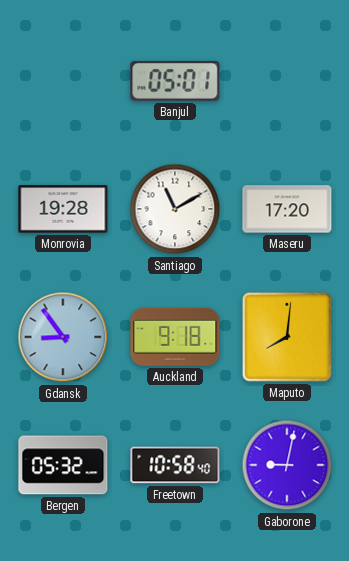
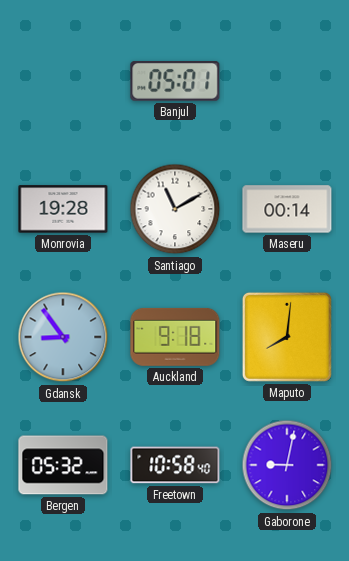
Maseru: 17:20 -> 00:14
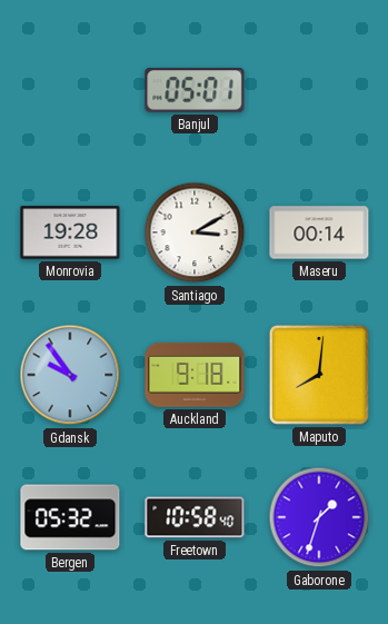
Santiago: 11:10 -> 3:10
Gdansk: 8:54 -> 9:54
Gaborone: 9:02 -> 1:33
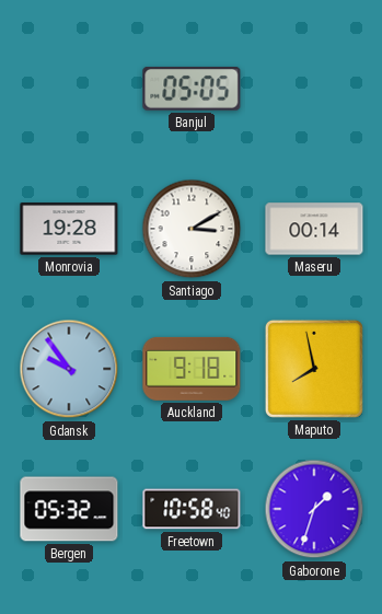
Banjul: 05:01 -> 05:05
Maputo: 8:01 -> 7:58
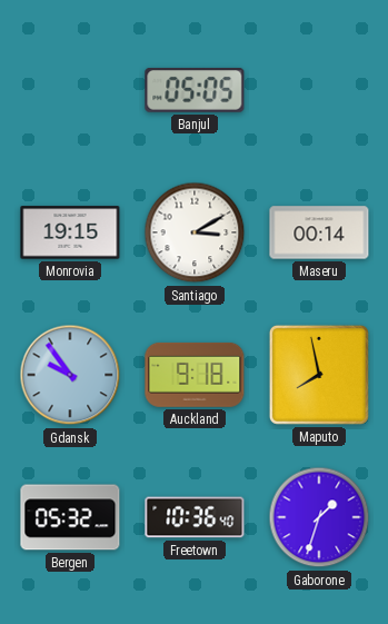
Monrovia: 19:28 -> 19:15
Freetown: 10:58 -> 10:36
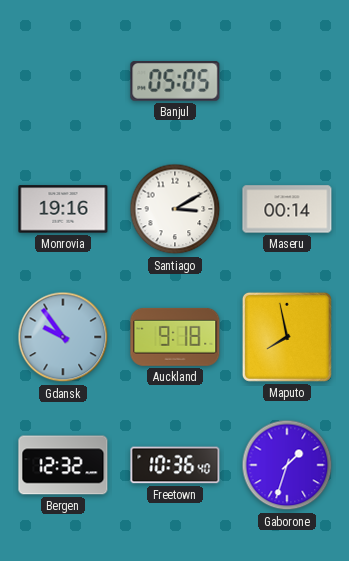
Monrovia: 19:15 -> 19:16
Bergen: 05:32 -> 12:32
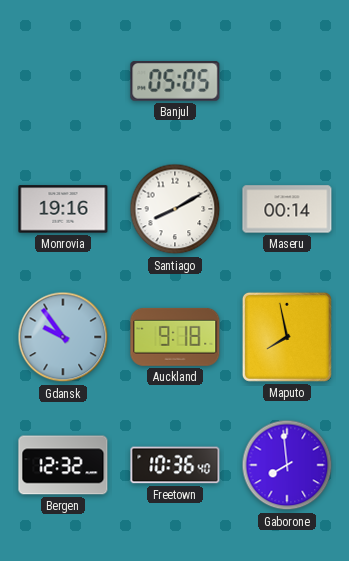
Santiago: 3:10 -> 8:10
Gaborone: 1:33 -> 7:59
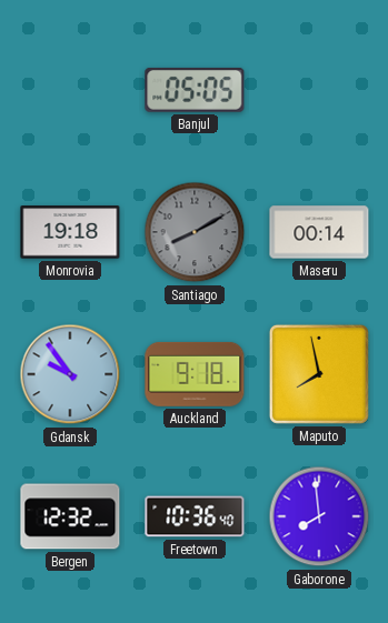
Monrovia: 19:16 -> 19:18
Santiago dial: white -> grey
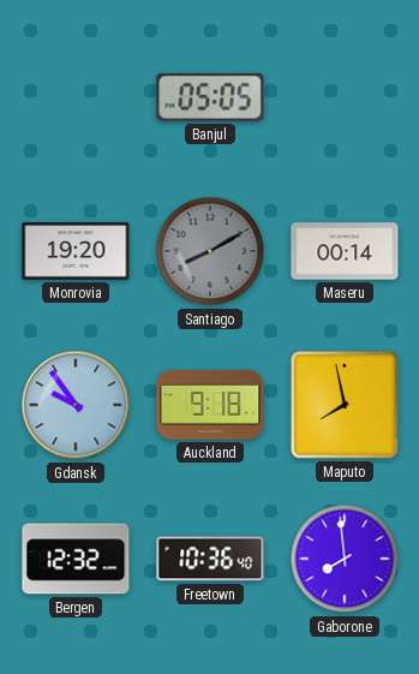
Monrovia: 19:18 -> 19:20
